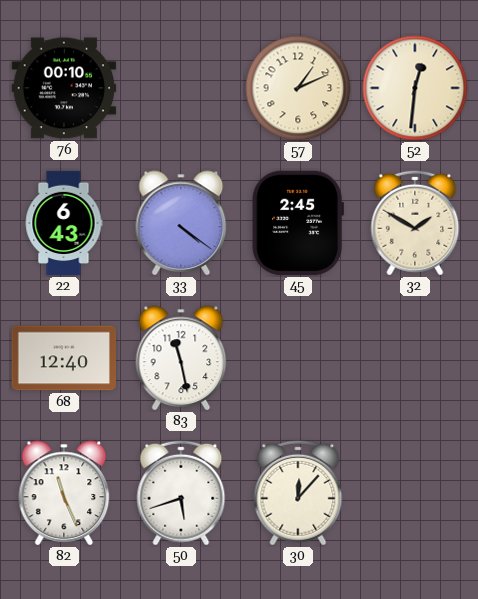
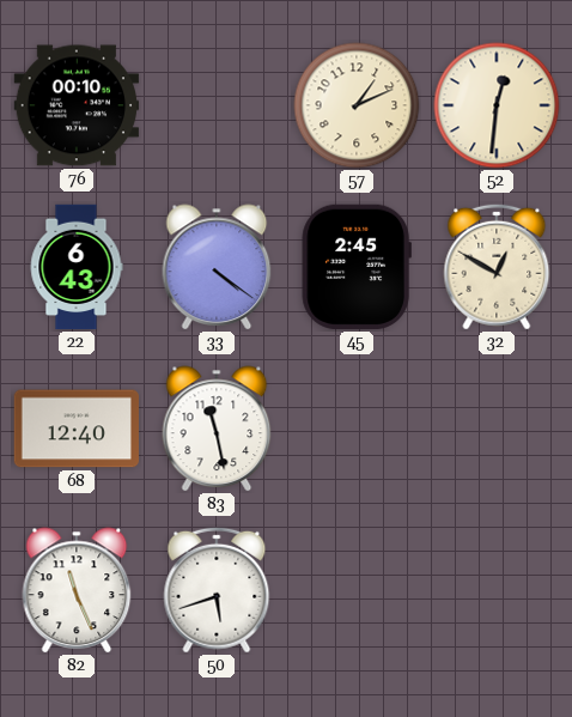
32: 1:50 -> 12:50
30: 12:07 -> none
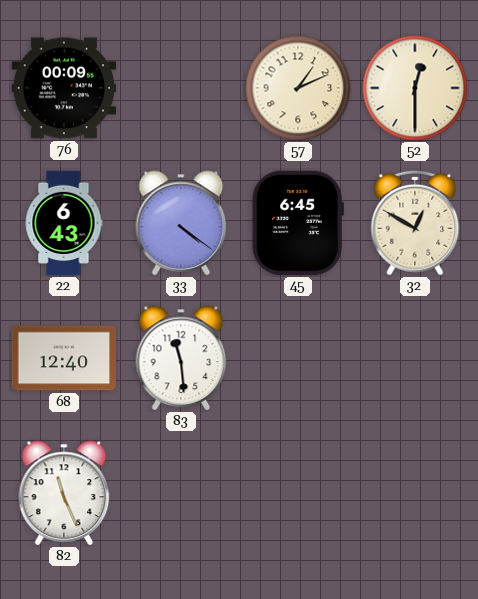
76: 00:10 -> 00:09
52: 12:31 -> 12:30
45: 2:45 -> 6:45
83: 11:28 -> 11:29
50: 5:42 -> none
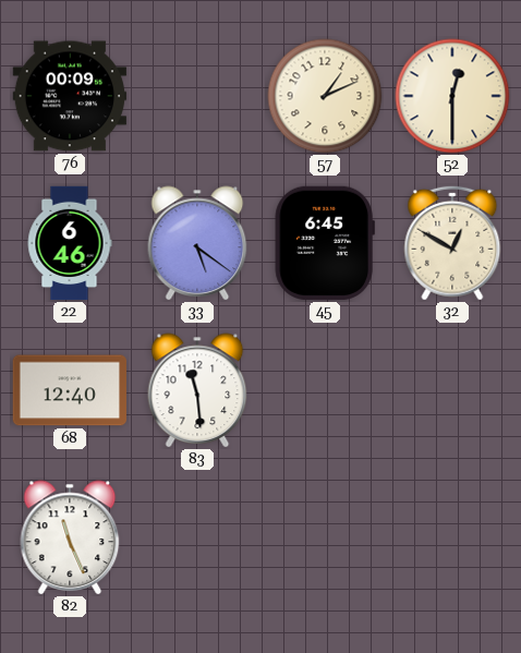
22: 6:43 -> 6:46
33: 4:21 -> 5:21
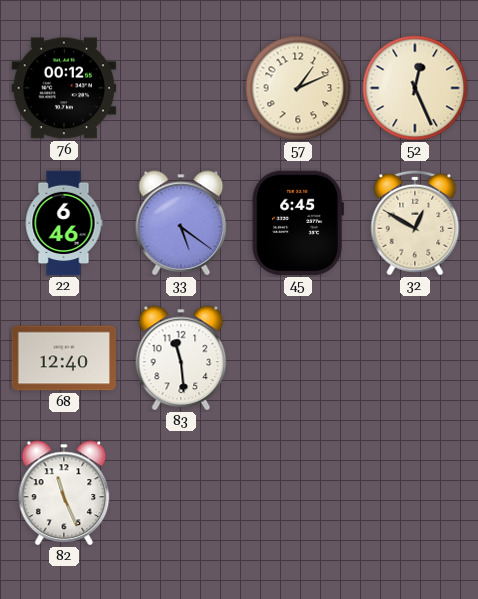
76: 00:09 -> 00:12
52: 12:30 -> 12:26
